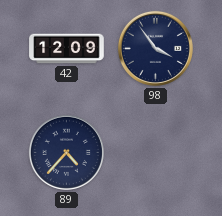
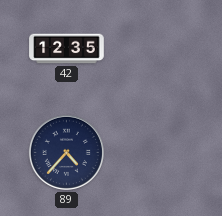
42: 12:09 -> 12:35
98: 3:54 -> none
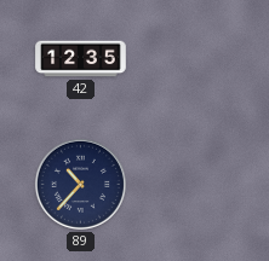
89: 4:37 -> 10:37
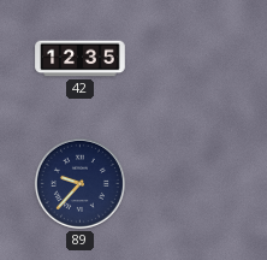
89: 10:37 -> 9:37
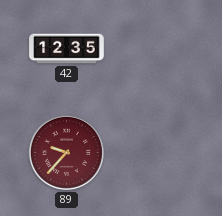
89 dial: navy -> burgundy
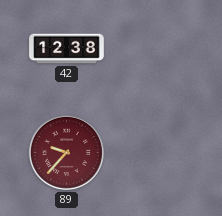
42: 12:35 -> 12:38
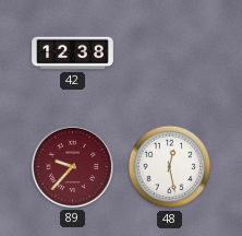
48: none -> 12:28
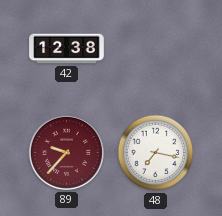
48: 12:28 -> 7:17
